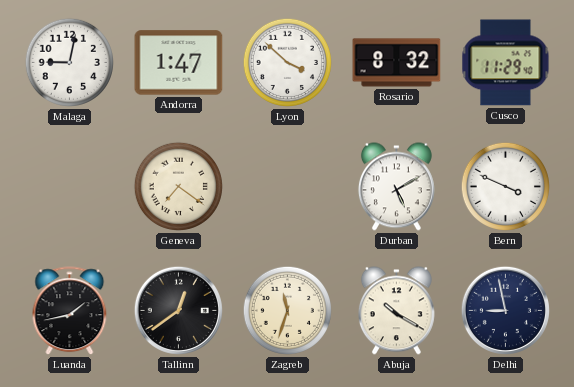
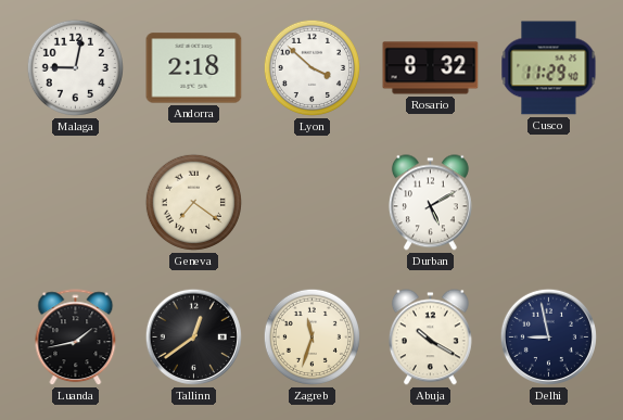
Andorra: 1:47 -> 2:18
Bern: 3:49 -> none
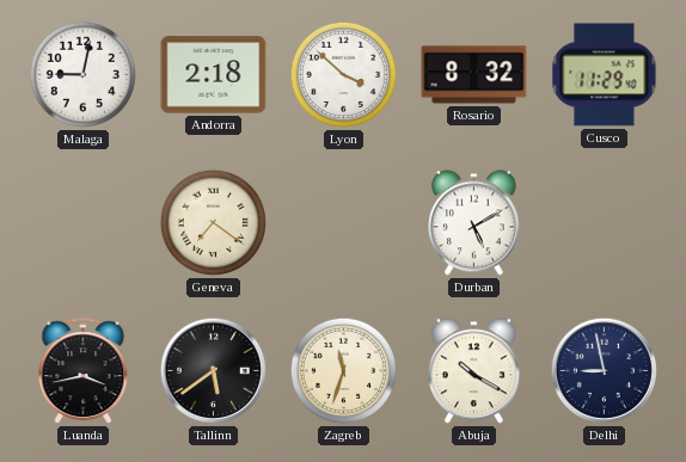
Luanda: 1:43 -> 3:43
Tallinn: 12:39 -> 5:39
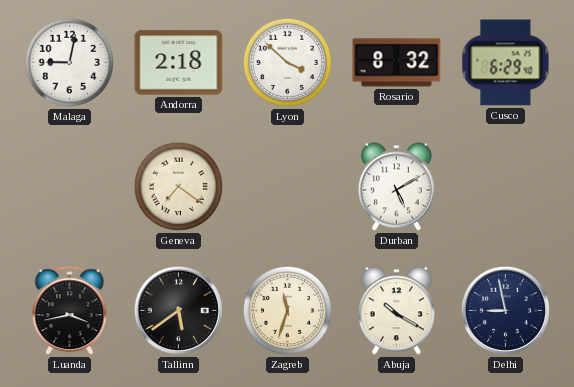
Cusco: 11:29 -> 6:29
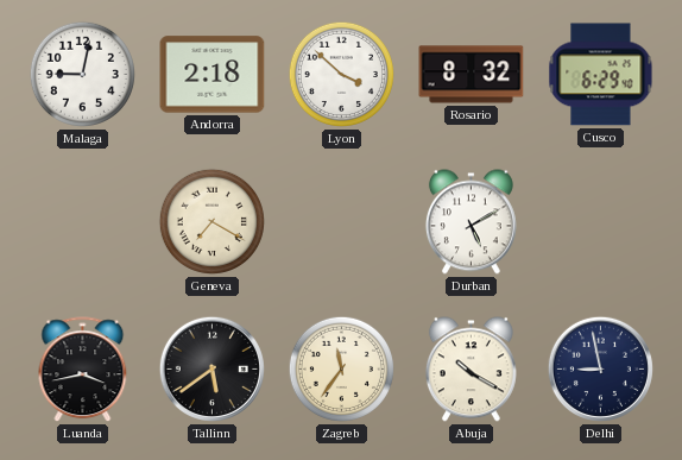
Geneva: 7:21 -> 7:20
Zagreb: 11:33 -> 11:36
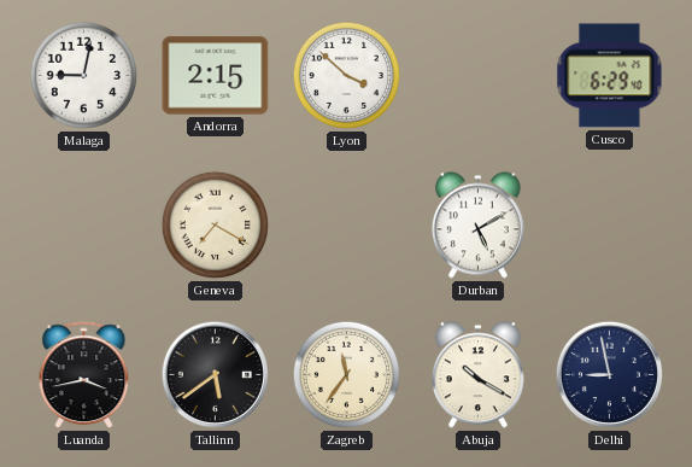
Andorra: 2:18 -> 2:15
Rosario: 8:32 -> none
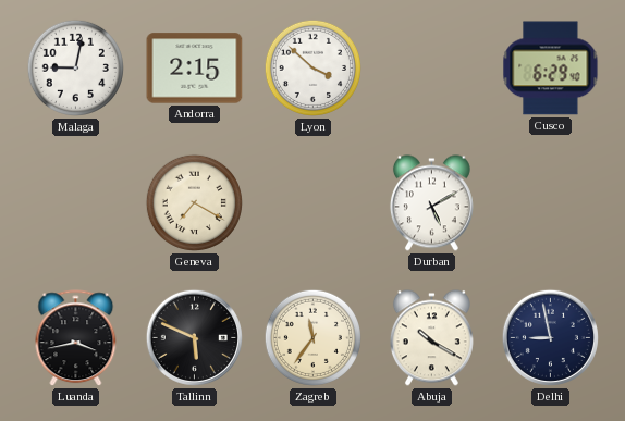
Tallinn: 5:39 -> 5:49
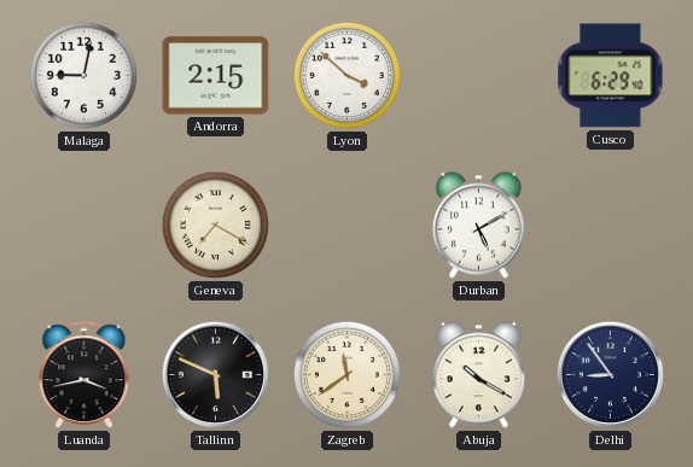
Zagreb: 11:36 -> 11:39
Delhi: 8:58 -> 8:54
